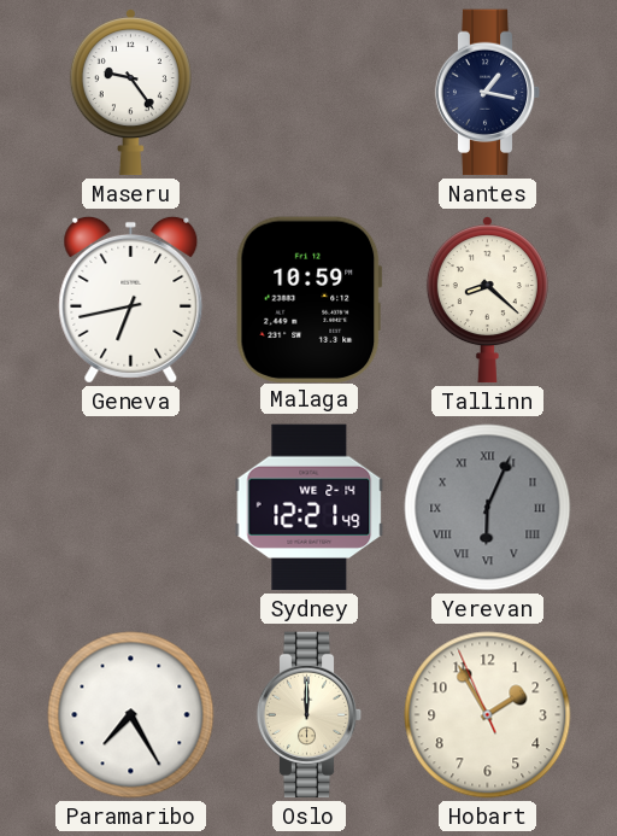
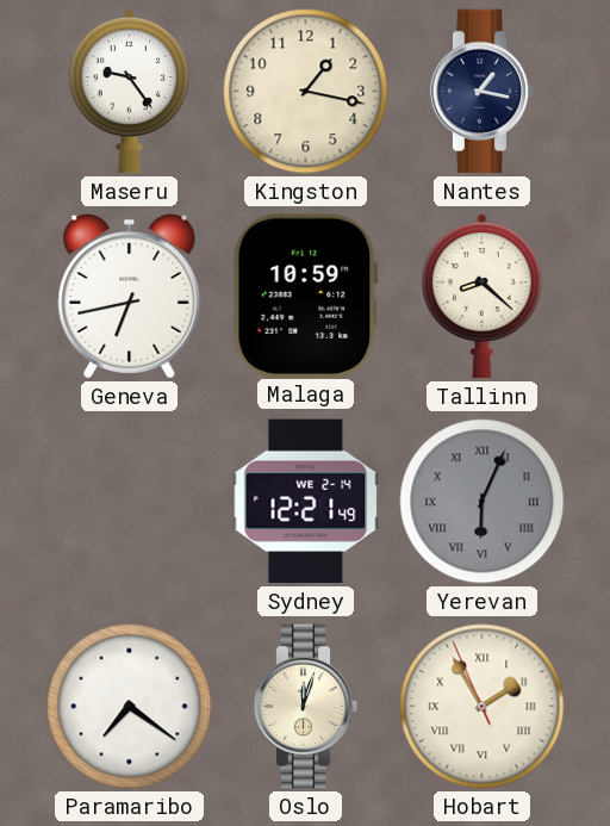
Kingston: none -> 1:17
Paramaribo: 7:25 -> 7:21
Oslo: 12:00 -> 12:03
Hobart numerals: Arabic -> Roman
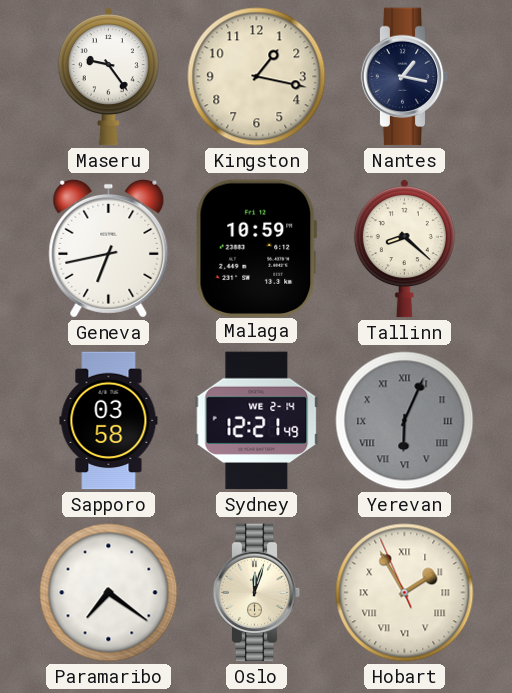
Sapporo: none -> 03:58
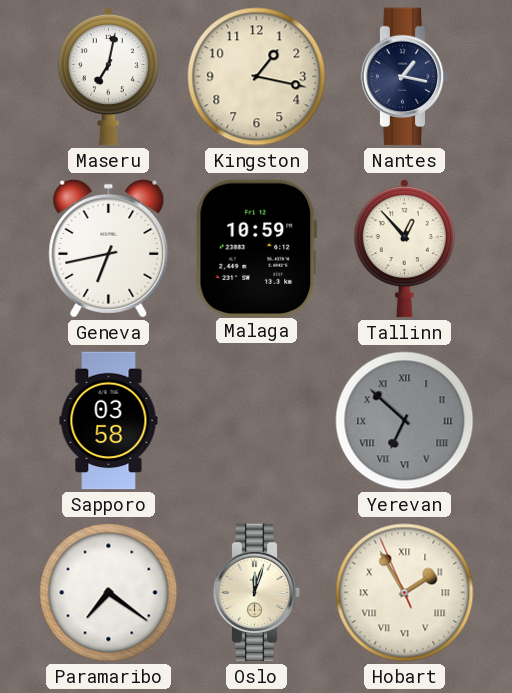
Maseru: 9:24 -> 7:02
Tallinn: 8:22 -> 12:53
Sydney: 12:21 -> none
Yerevan: 6:04 -> 6:52
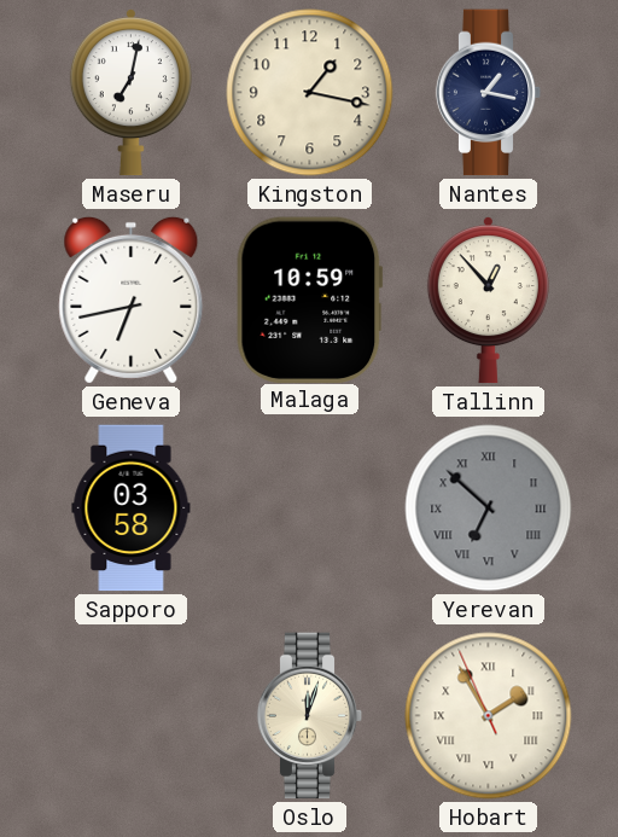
Paramaribo: 7:21 -> none
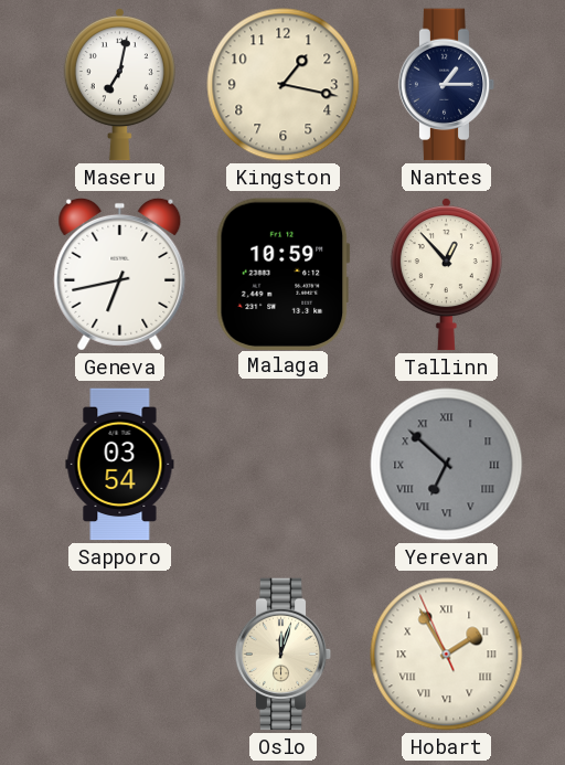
Nantes: 1:17 -> 1:15
Sapporo: 03:58 -> 03:54
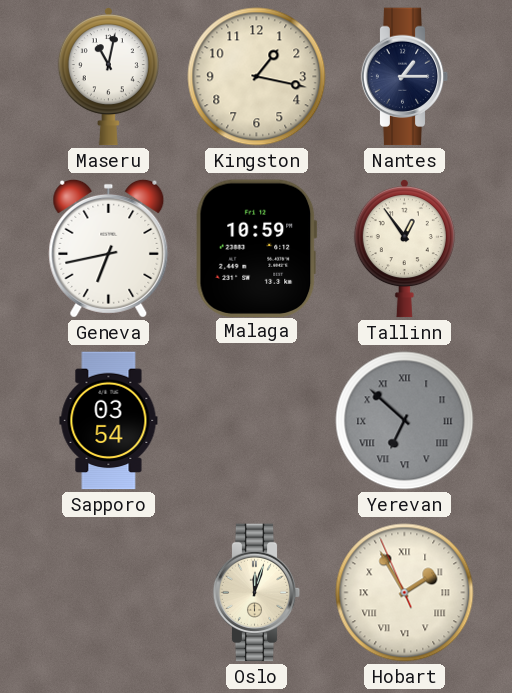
Maseru: 7:02 -> 11:02
Tallinn: 12:53 -> 12:54
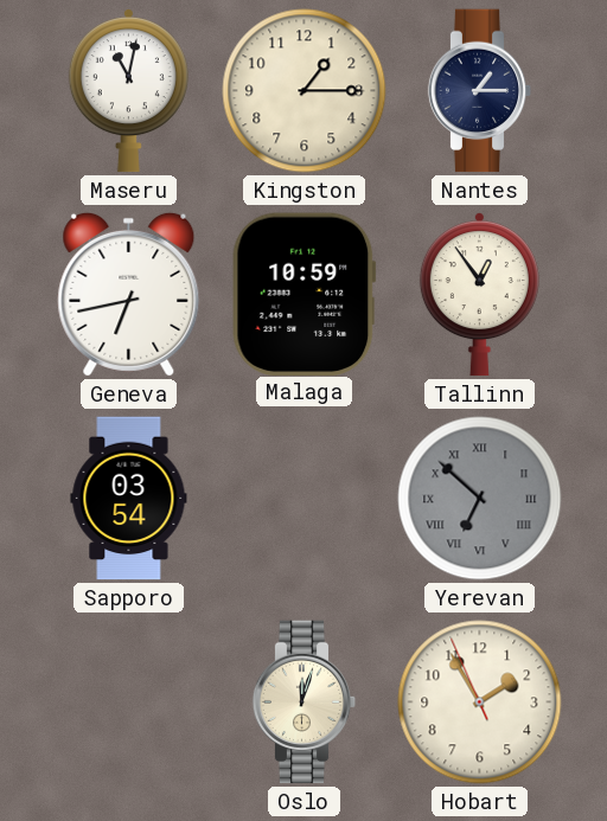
Kingston: 1:17 -> 1:15
Hobart numerals: Roman -> Arabic
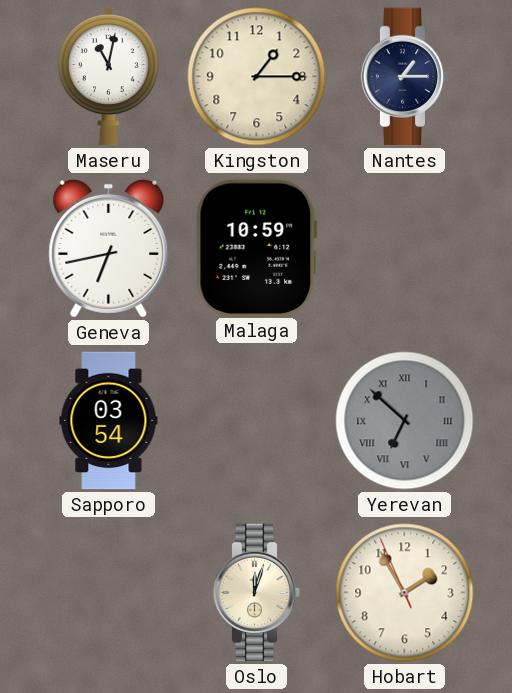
Tallinn: 12:54 -> none
